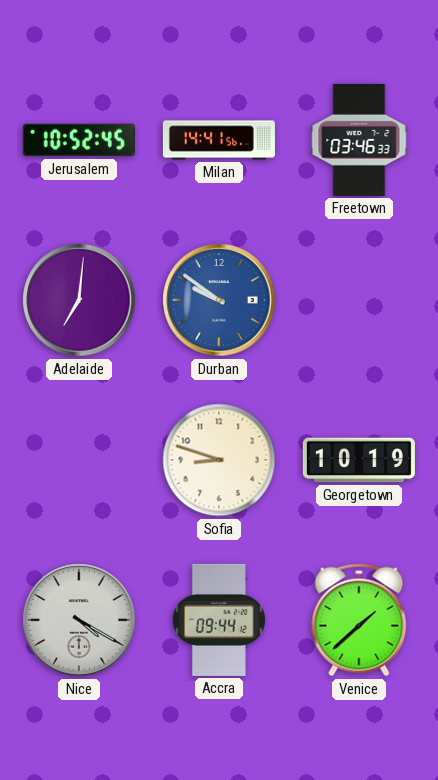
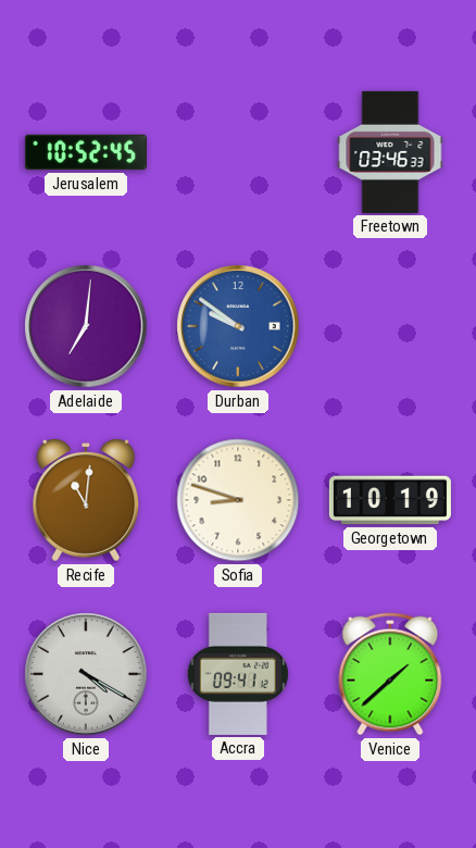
Milan: 14:41 -> none
Recife: none -> 11:01
Accra: 09:44 -> 09:41
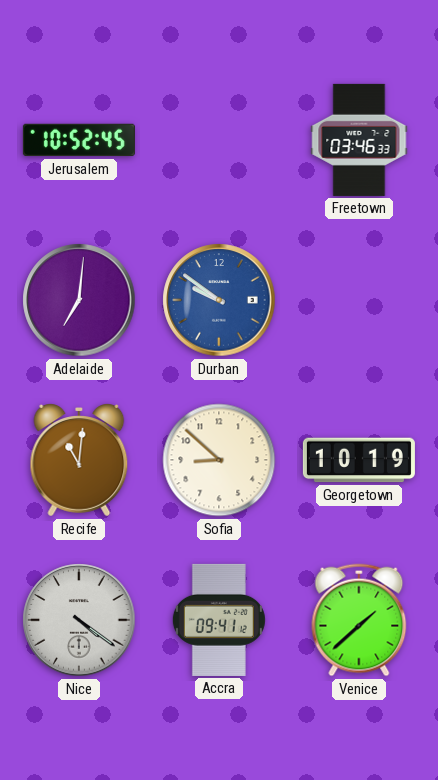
Sofia: 8:48 -> 8:52
Nice: 4:20 -> 4:21
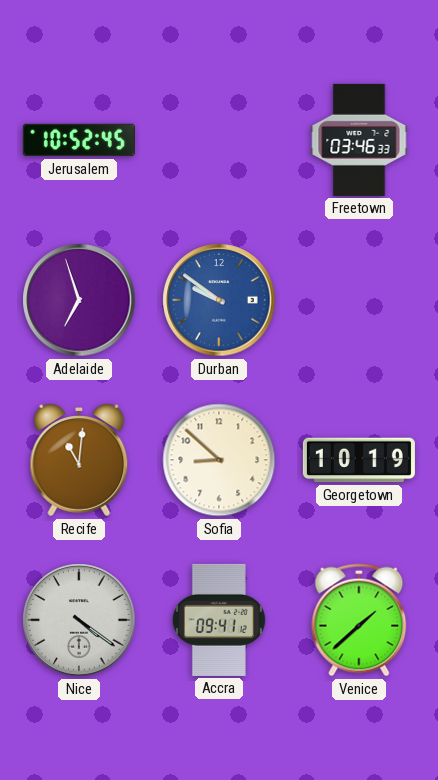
Adelaide: 7:01 -> 6:57
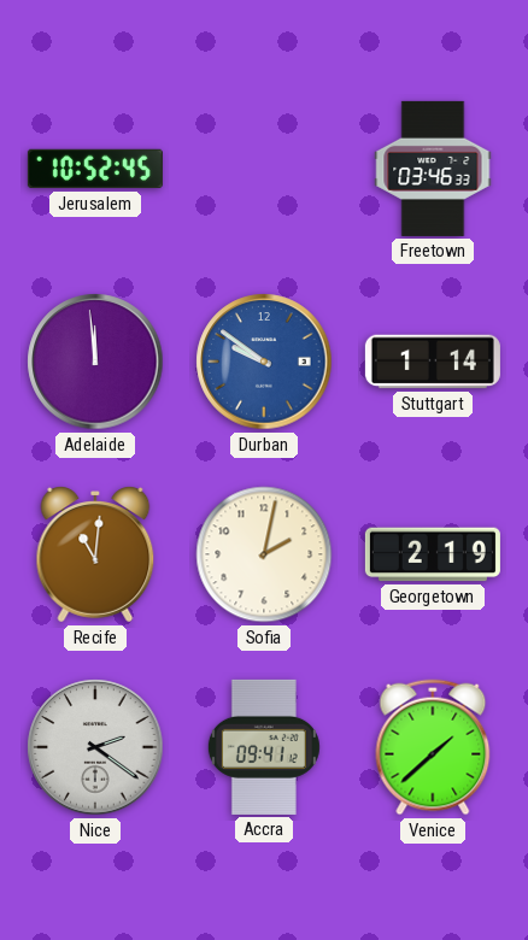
Adelaide: 6:57 -> 11:59
Stuttgart: none -> 1:14
Sofia: 8:52 -> 2:02
Georgetown: 10:19 -> 2:19
Nice: 4:21 -> 2:21
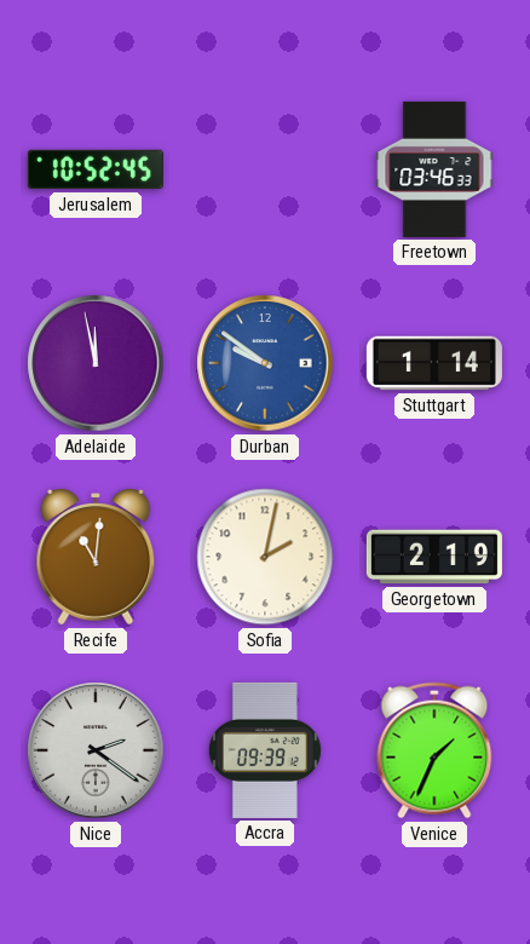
Adelaide: 11:59 -> 11:58
Accra: 09:41 -> 09:39
Venice: 1:38 -> 1:34
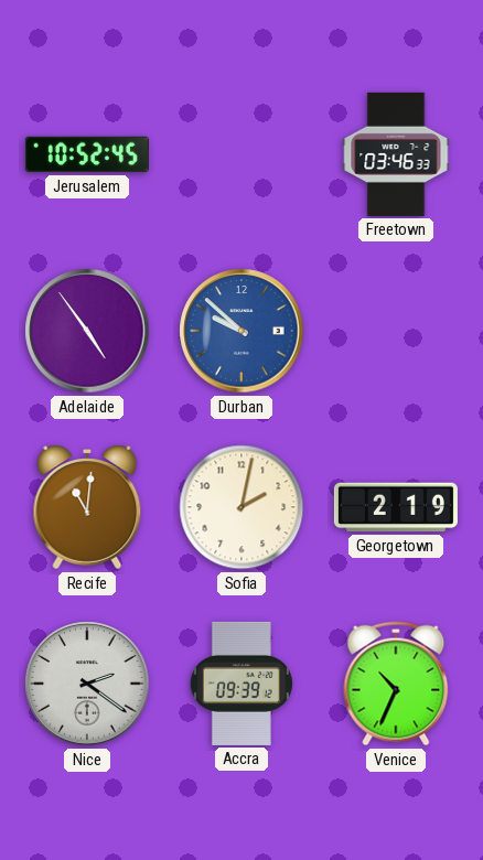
Adelaide: 11:58 -> 4:54
Durban: 9:51 -> 9:52
Stuttgart: 1:14 -> none
Venice: 1:34 -> 10:34
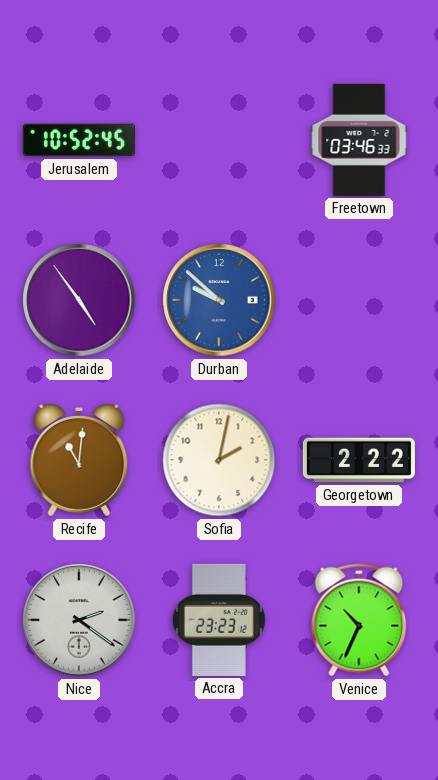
Georgetown: 2:19 -> 2:22
Accra: 09:39 -> 23:23
